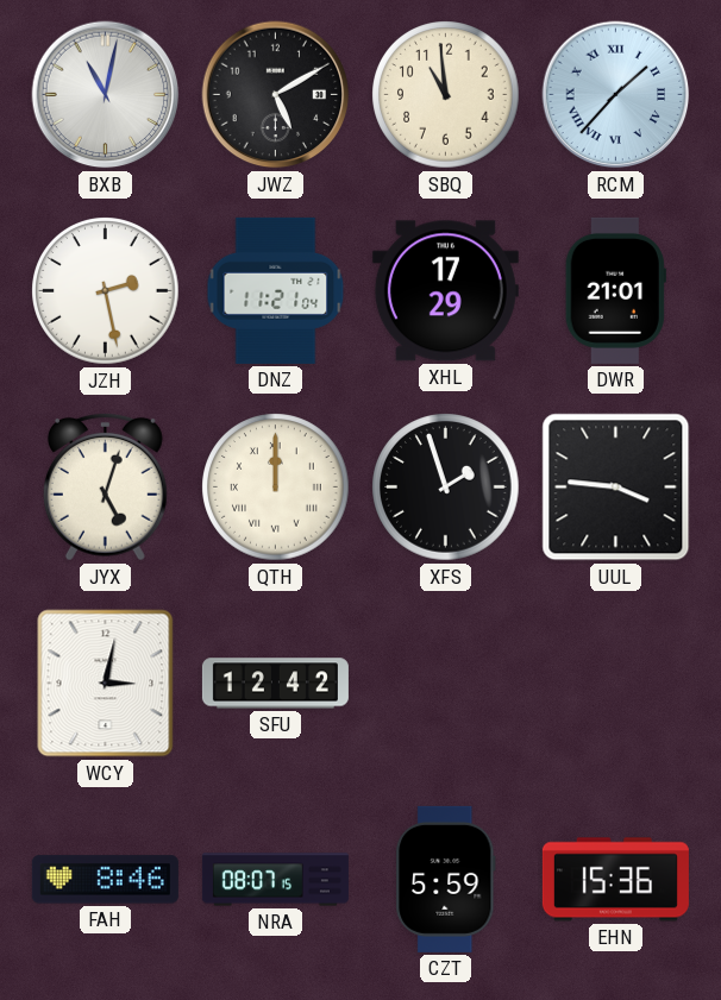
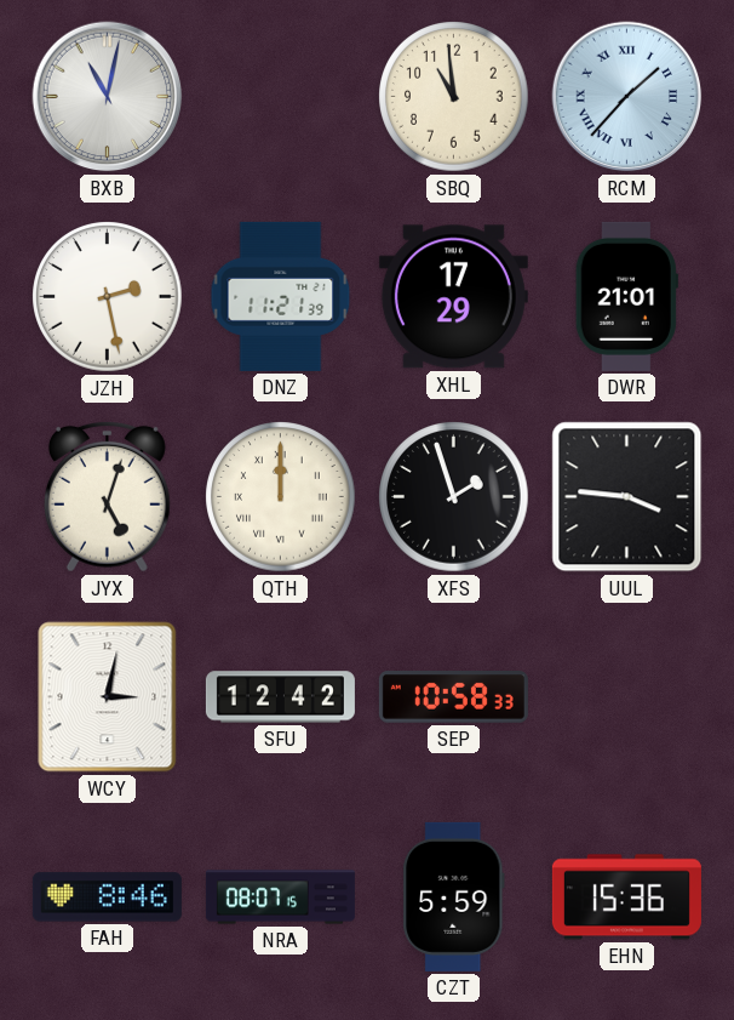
JWZ: 5:10 -> none
DNZ: 11:21:04 -> 11:21:39
SEP: none -> 10:58
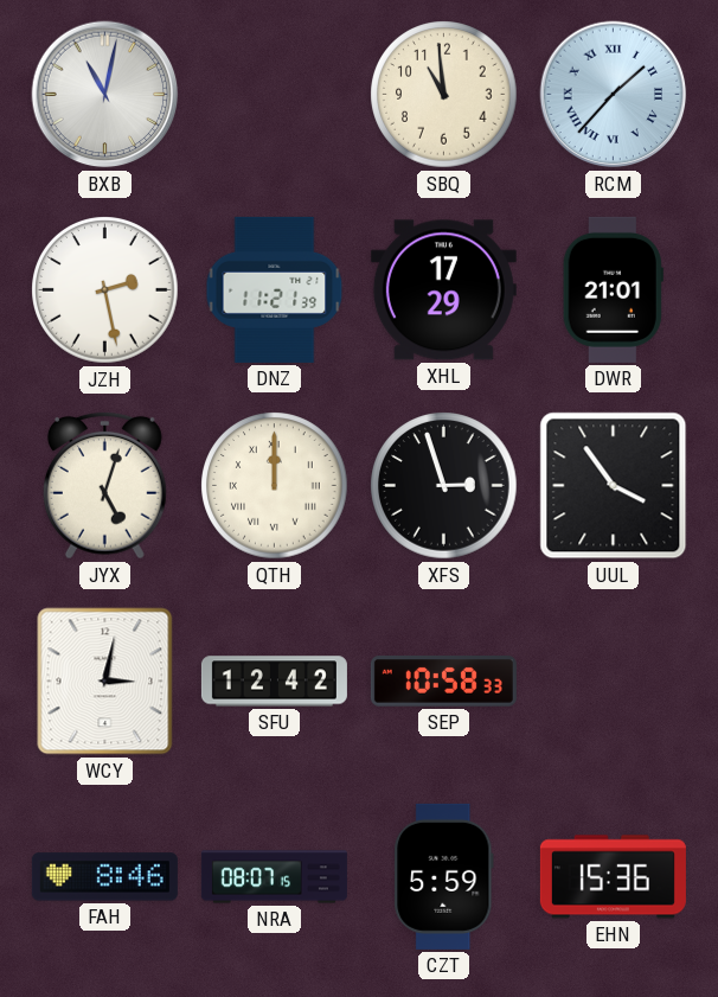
XFS: 1:57 -> 2:57
UUL: 3:46 -> 3:54
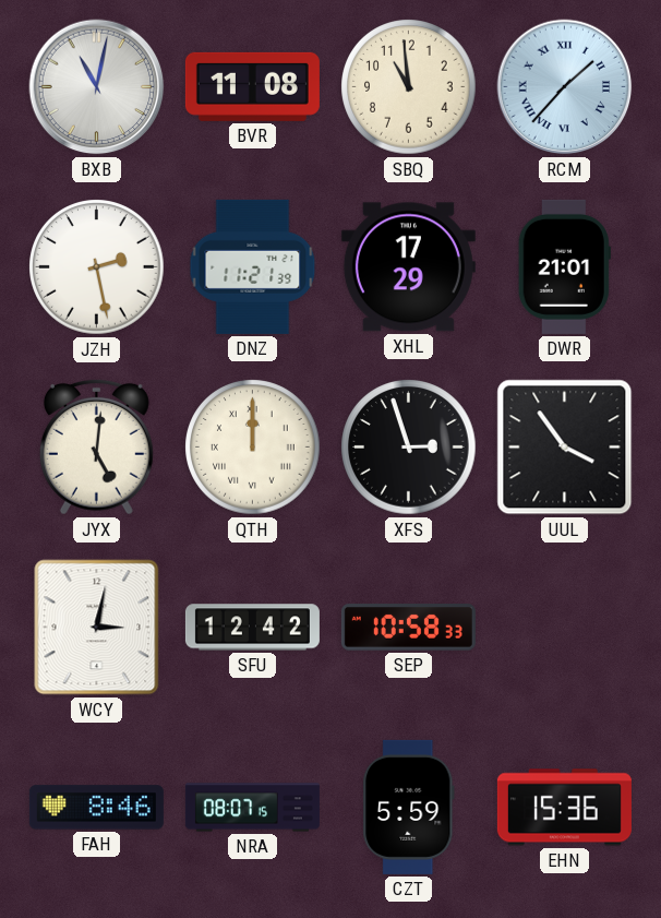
BVR: none -> 11:08
JYX: 5:03 -> 5:01
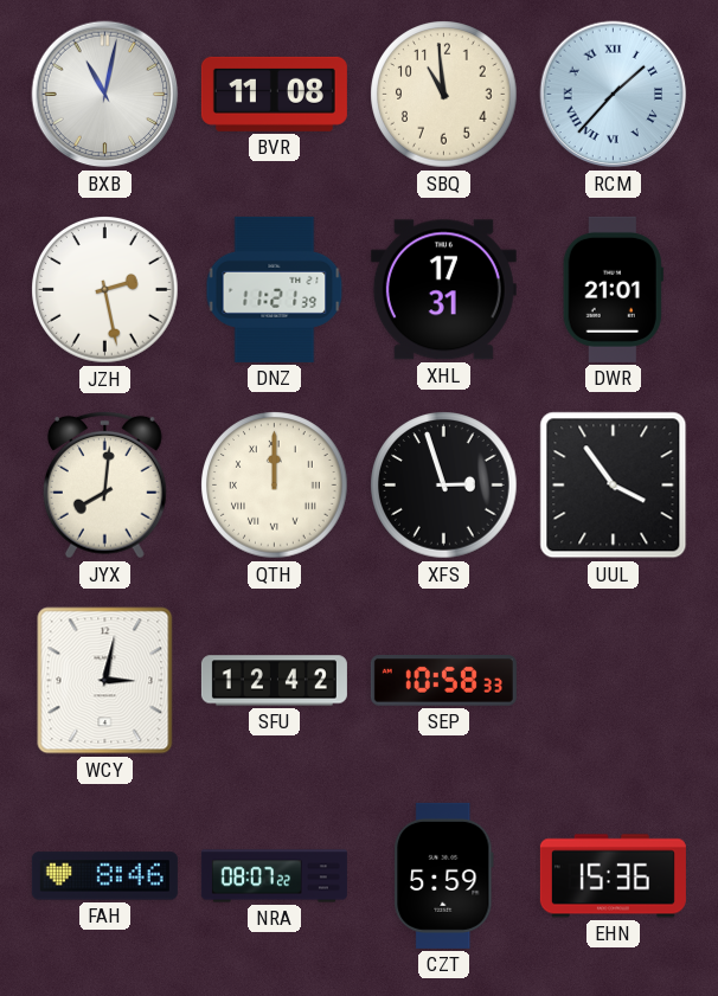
XHL: 17:29 -> 17:31
JYX: 5:01 -> 8:01
NRA: 08:07:15 -> 08:07:22
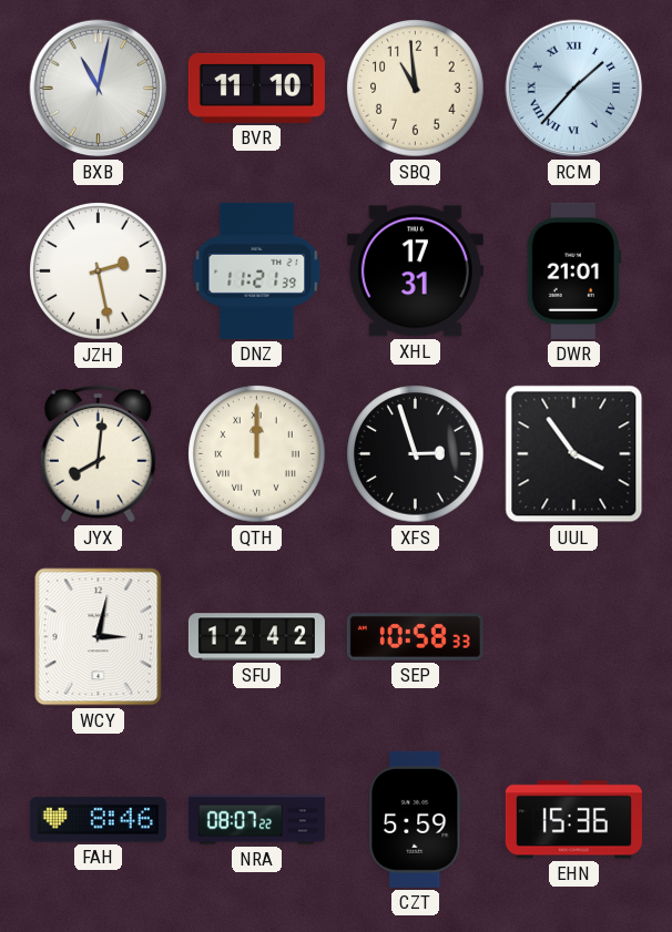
BVR: 11:08 -> 11:10
